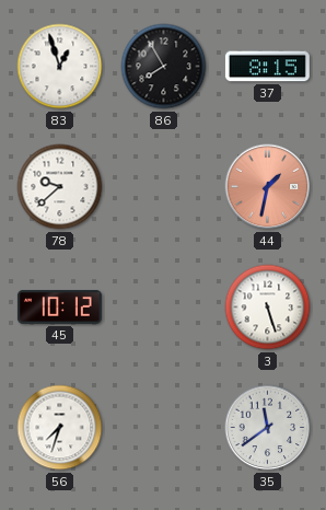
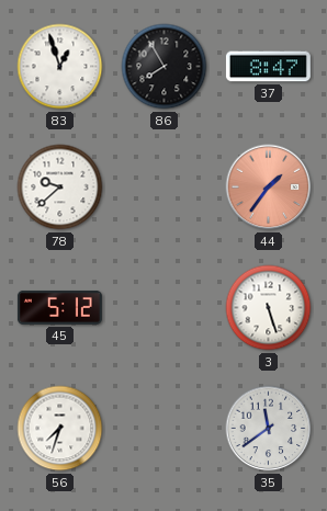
37: 8:15 -> 8:47
44: 1:32 -> 1:36
45: 10:12 -> 5:12
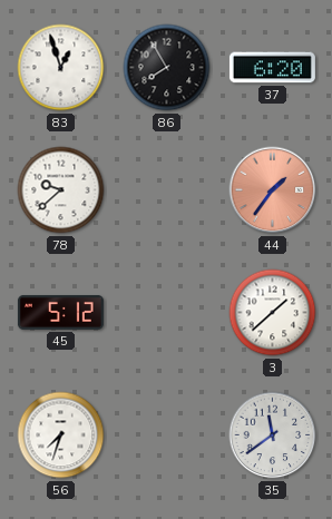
37: 8:47 -> 6:20
3: 5:27 -> 1:38
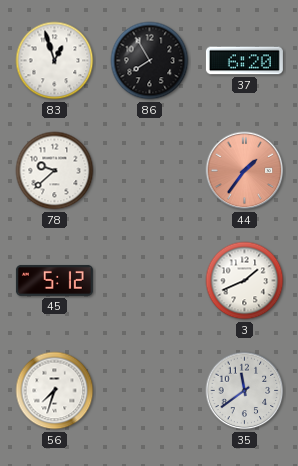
3: 1:38 -> 1:41
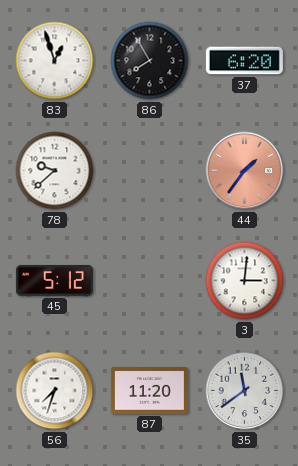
3: 1:41 -> 3:01
87: none -> 11:20
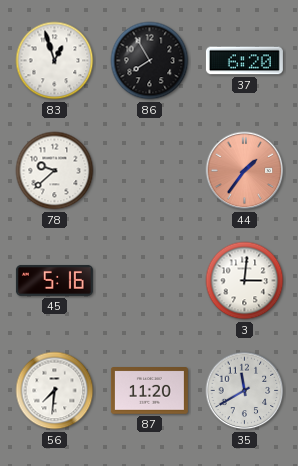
45: 5:12 -> 5:16
56: 7:33 -> 7:31
35: 11:39 -> 11:40
